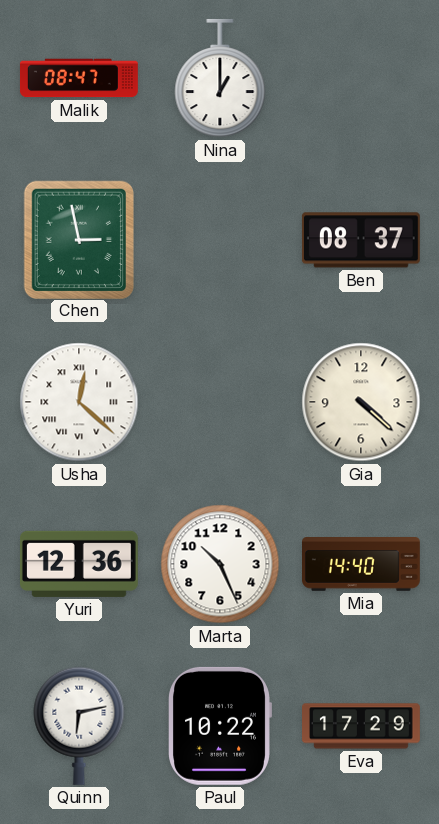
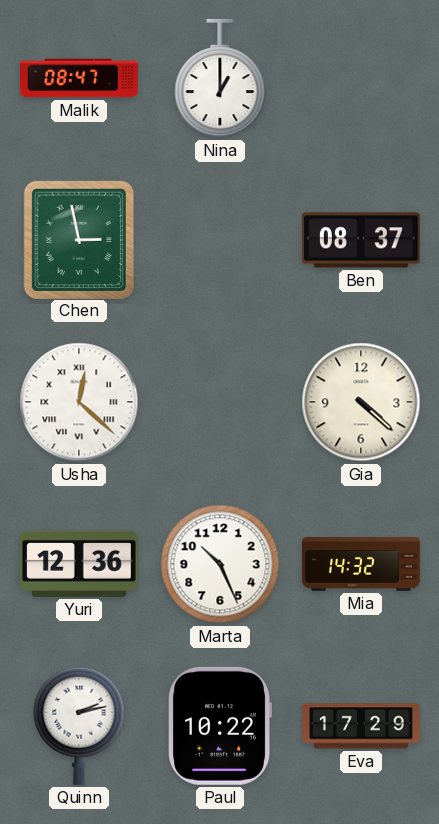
Mia: 14:40 -> 14:32
Quinn: 6:13 -> 2:13
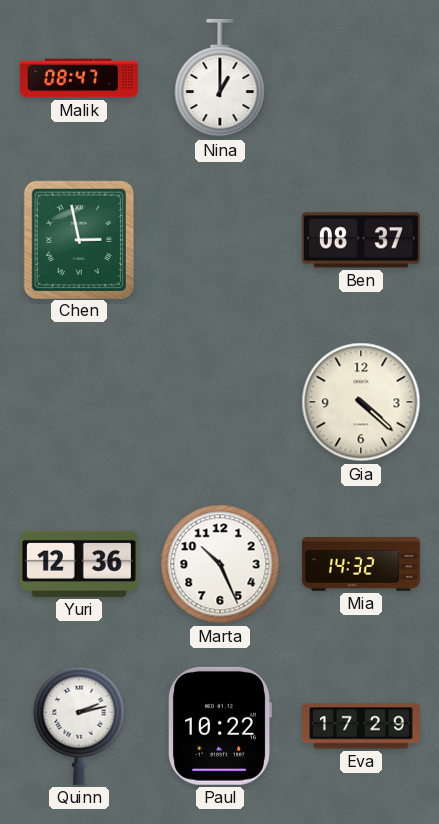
Usha: 12:22 -> none
